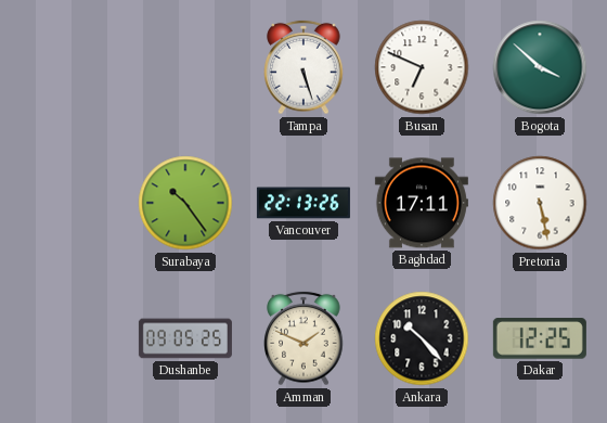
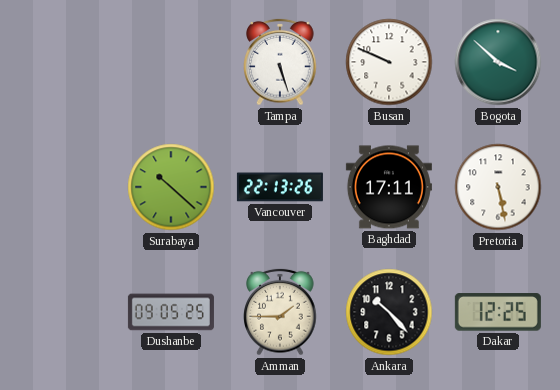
Busan: 6:49 -> 9:49
Surabaya: 10:24 -> 10:22
Amman: 1:49 -> 1:45
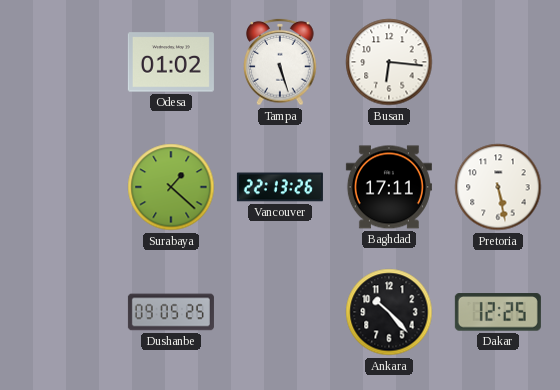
Odesa: none -> 01:02
Busan: 9:49 -> 6:16
Bogota: 3:52 -> none
Surabaya: 10:22 -> 1:22
Amman: 1:45 -> none
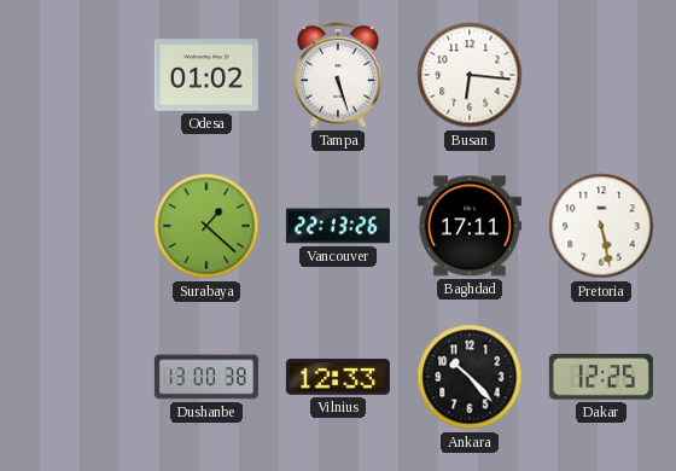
Dushanbe: 09:05 -> 13:00
Vilnius: none -> 12:33
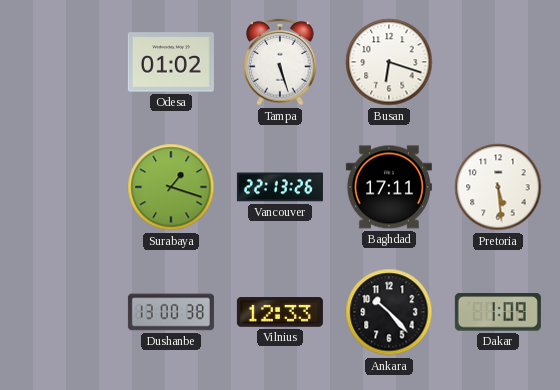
Busan: 6:16 -> 6:18
Surabaya: 1:22 -> 1:18
Pretoria: 5:28 -> 5:29
Dakar: 12:25 -> 1:09
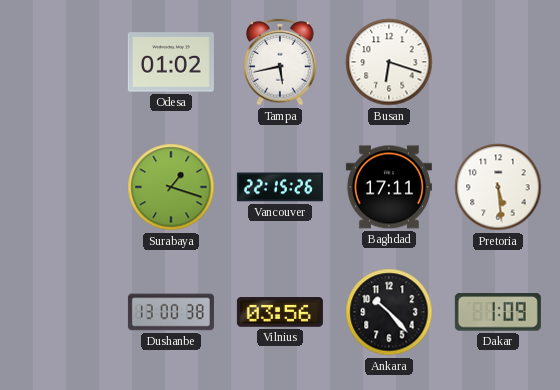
Tampa: 5:27 -> 5:43
Vancouver: 22:13 -> 22:15
Vilnius: 12:33 -> 03:56
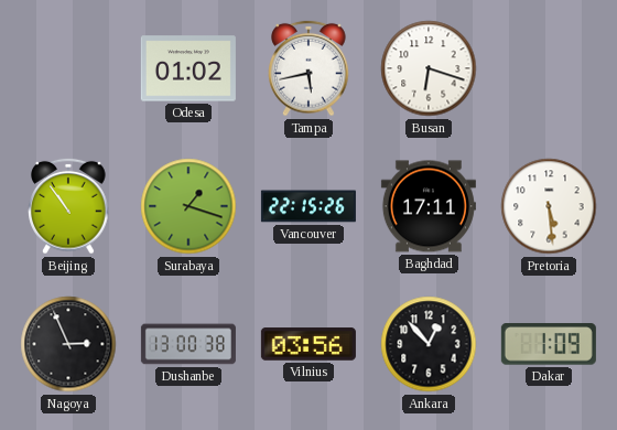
Beijing: none -> 10:54
Nagoya: none -> 2:56
Ankara: 10:23 -> 12:53
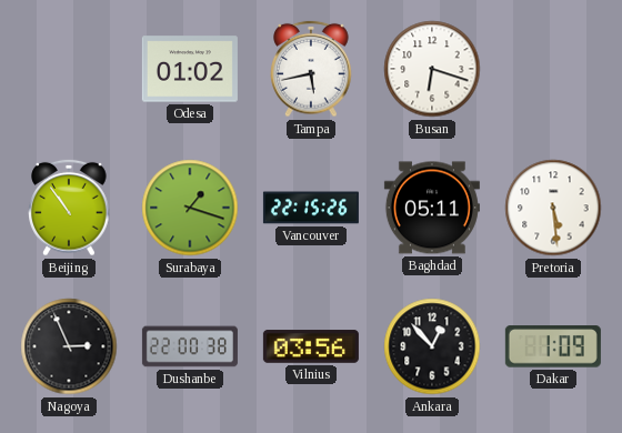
Baghdad: 17:11 -> 05:11
Dushanbe: 13:00 -> 22:00
